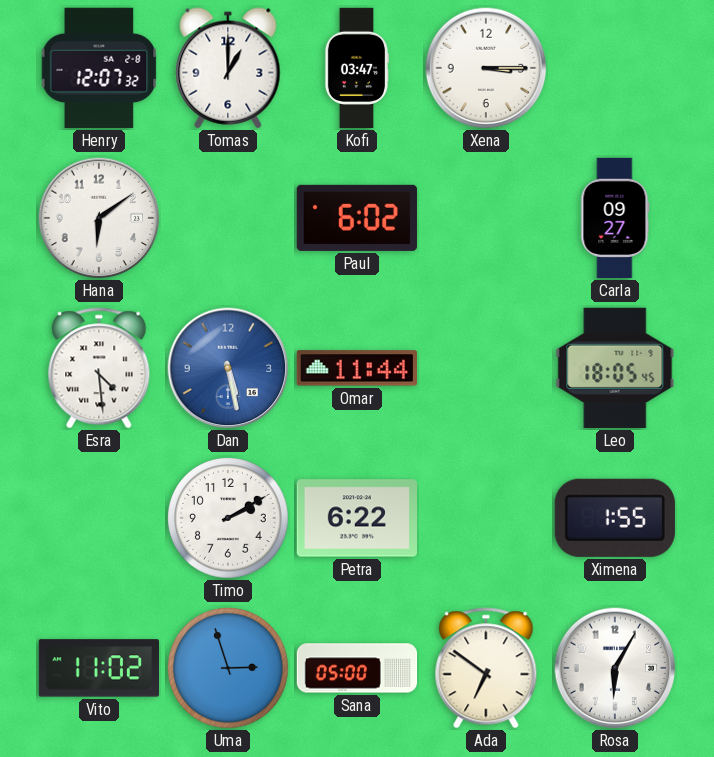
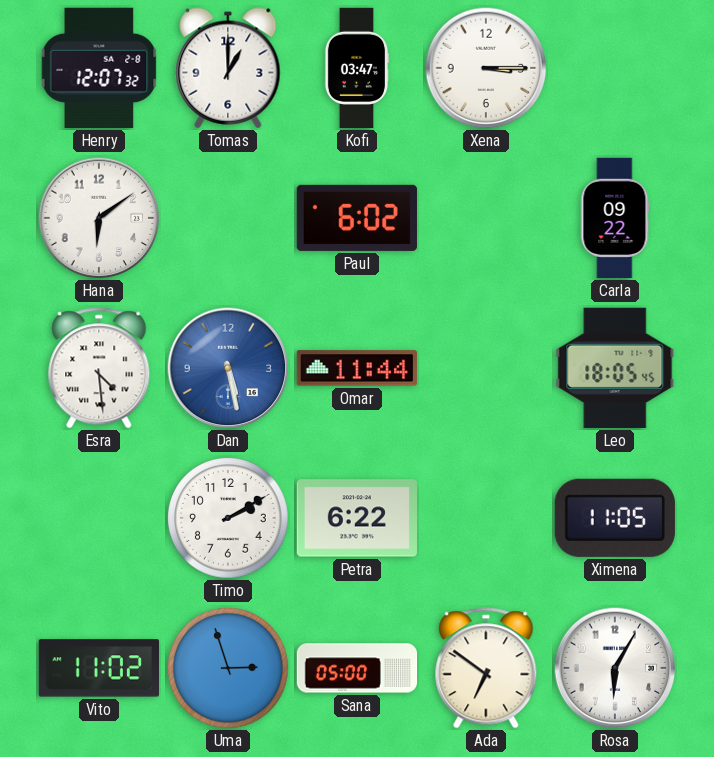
Carla: 09:27 -> 09:22
Ximena: 1:55 -> 11:05
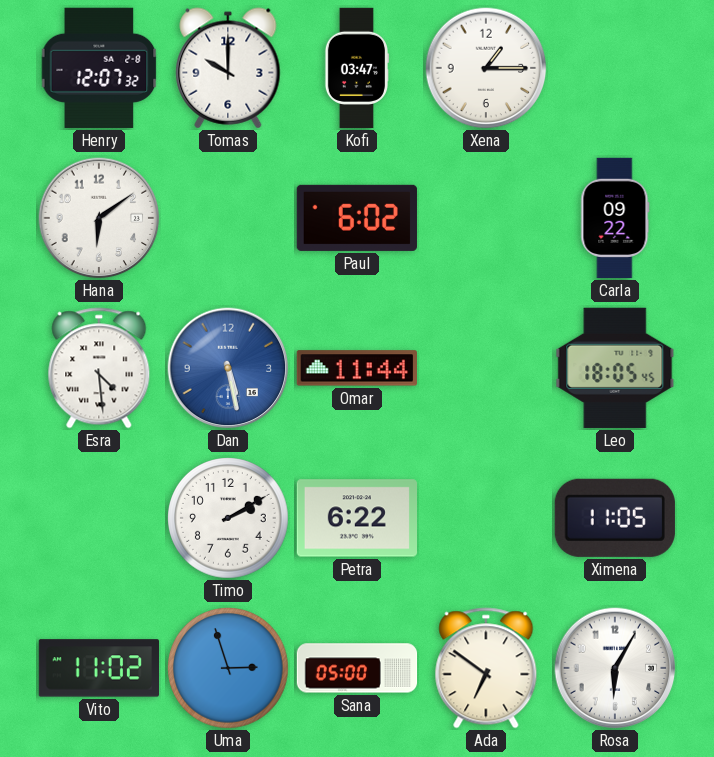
Tomas: 1:00 -> 10:00
Xena: 3:15 -> 1:15
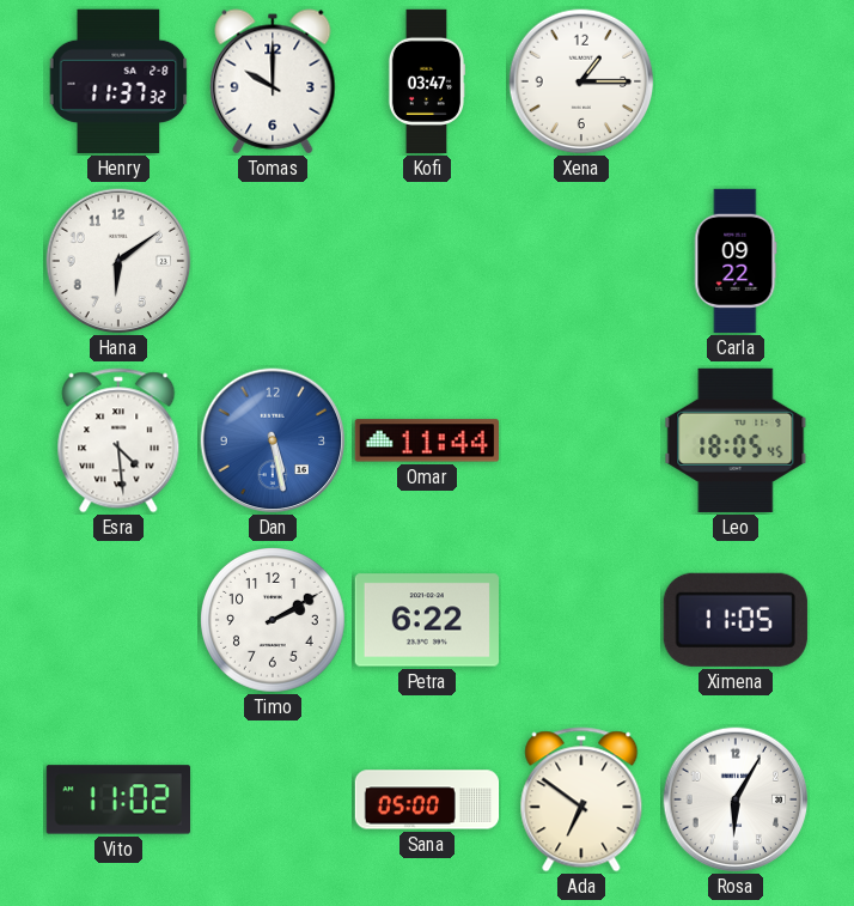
Henry: 12:07 -> 11:37
Paul: 6:02 -> none
Uma: 2:57 -> none
